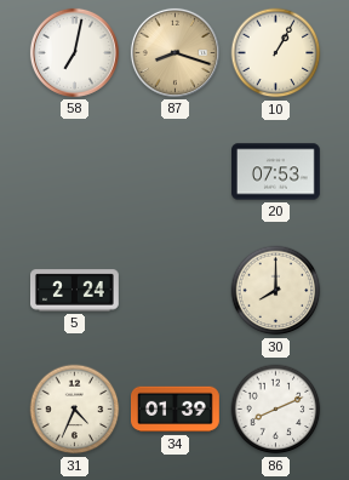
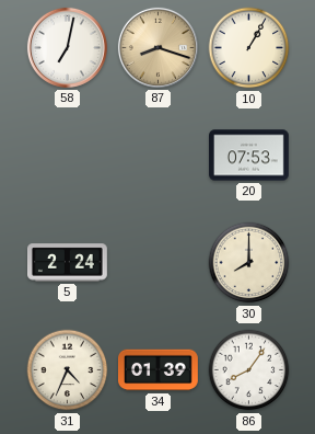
86: 8:11 -> 8:06
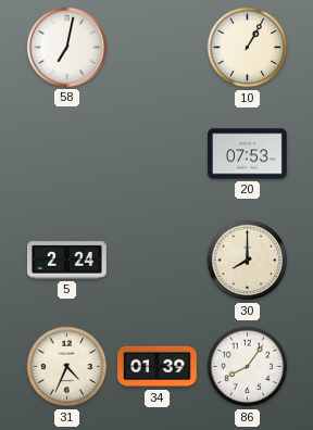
87: 8:18 -> none
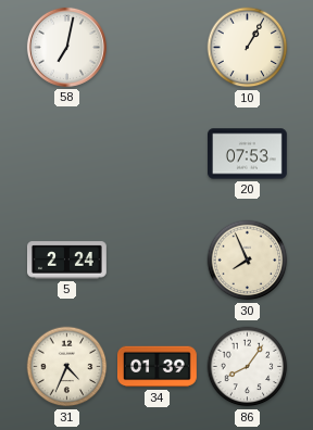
30: 8:00 -> 7:56
